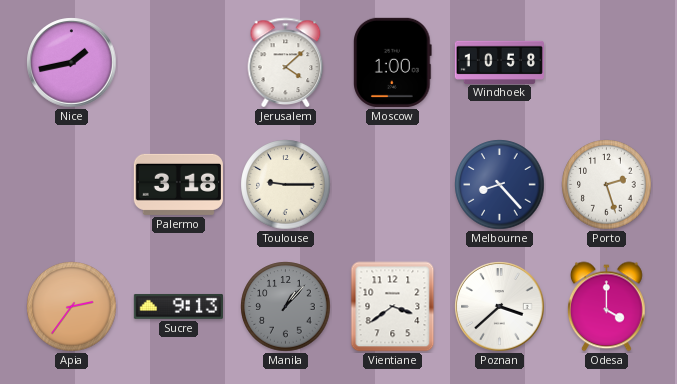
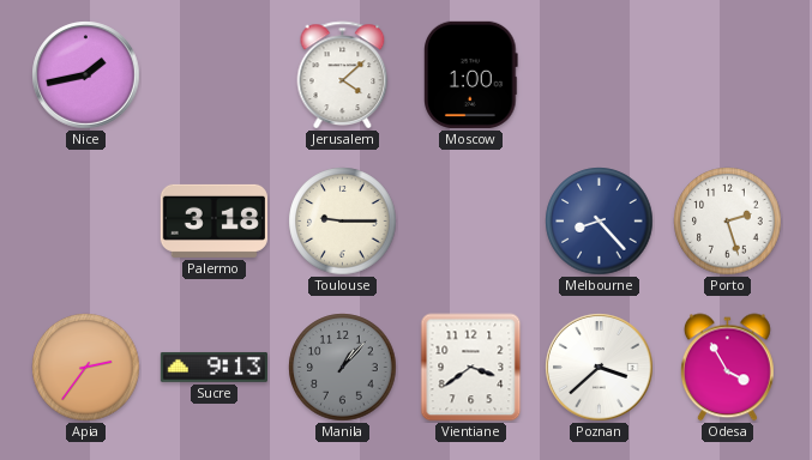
Windhoek: 10:58 -> none
Odesa: 4:00 -> 3:55
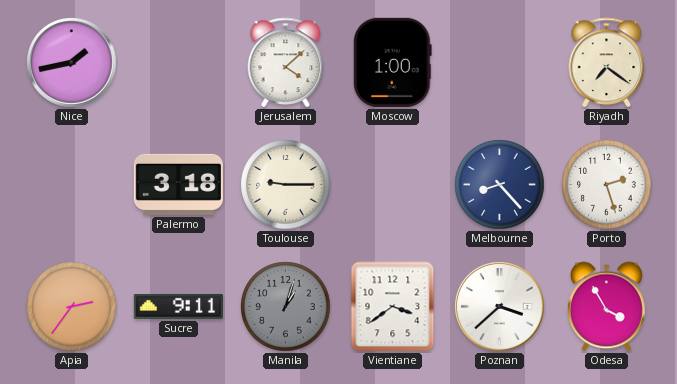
Riyadh: none -> 7:21
Sucre: 9:13 -> 9:11
Manila: 1:07 -> 1:03
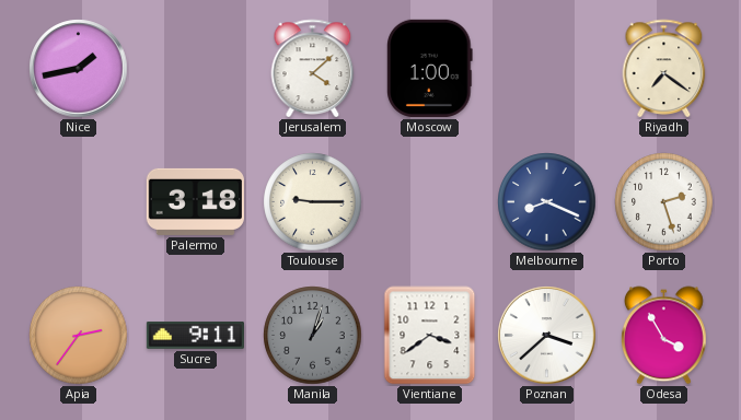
Melbourne: 8:23 -> 8:19
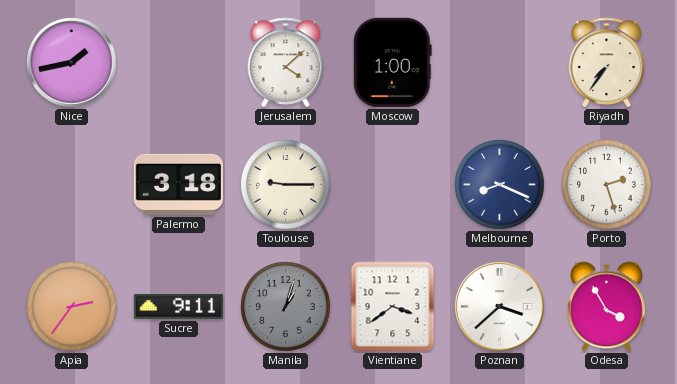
Riyadh: 7:21 -> 7:36
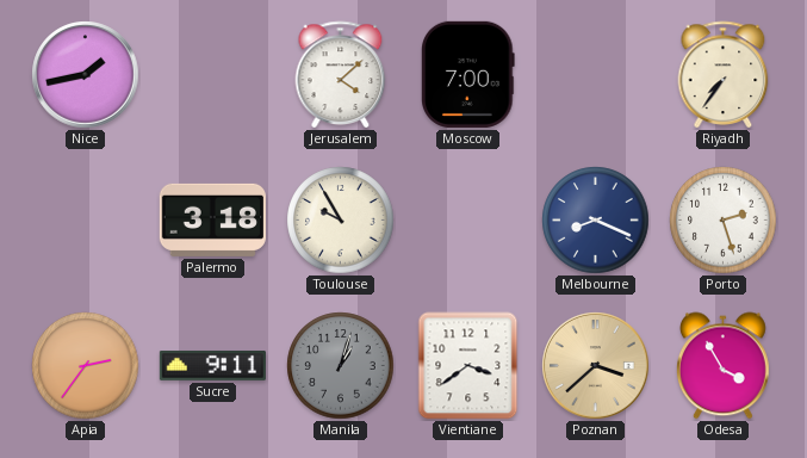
Moscow: 1:00 -> 7:00
Toulouse: 9:15 -> 9:55
Poznan dial: white -> champagne
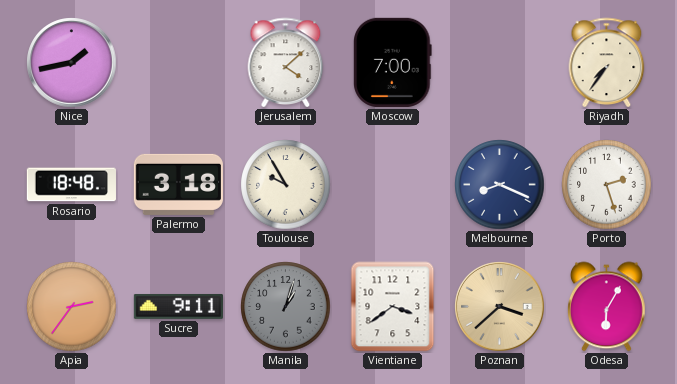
Rosario: none -> 18:48
Odesa: 3:55 -> 6:05
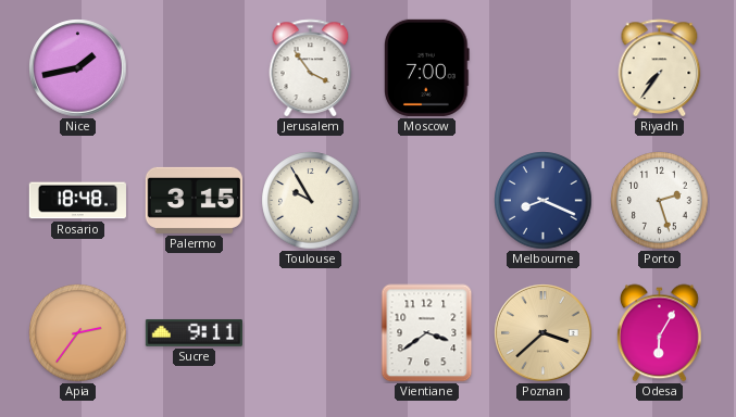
Jerusalem: 4:08 -> 3:54
Palermo: 3:18 -> 3:15
Manila: 1:03 -> none
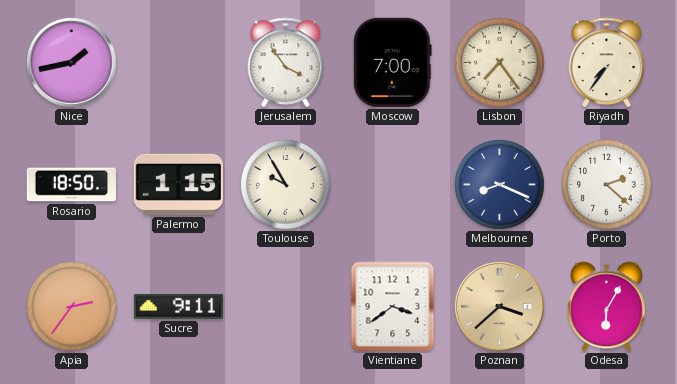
Lisbon: none -> 7:24
Rosario: 18:48 -> 18:50
Palermo: 3:15 -> 1:15
Porto: 2:27 -> 2:22
